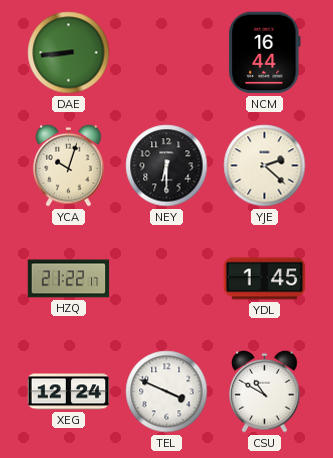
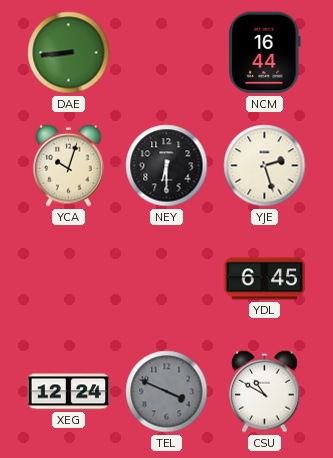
YJE: 2:22 -> 2:27
HZQ: 21:22 -> none
YDL: 1:45 -> 6:45
TEL dial: white -> grey
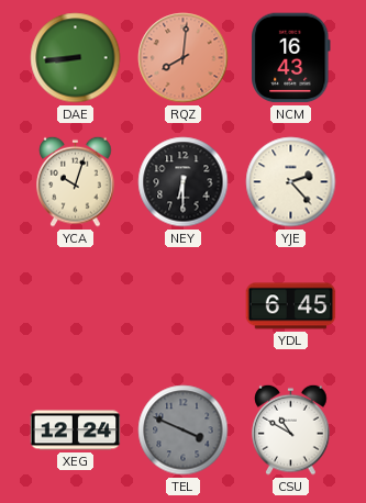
RQZ: none -> 8:01
NCM: 16:44 -> 16:43
YJE: 2:27 -> 2:23
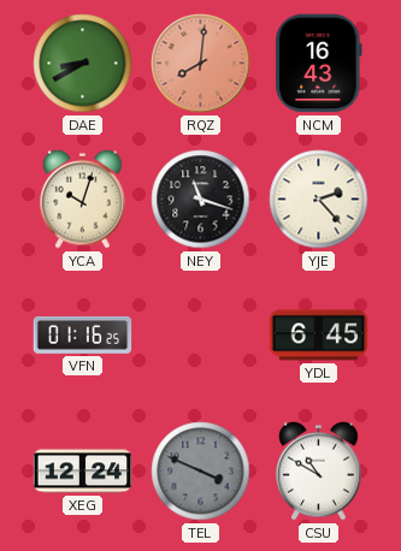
DAE: 8:44 -> 8:40
NEY: 6:30 -> 11:18
VFN: none -> 01:16
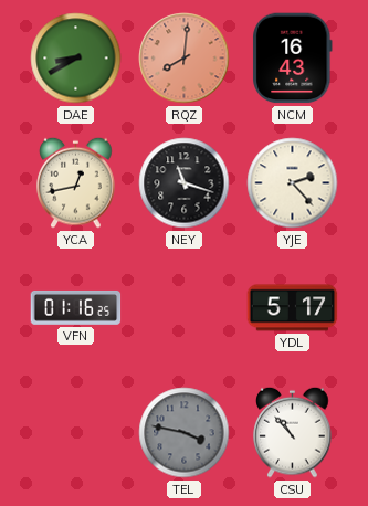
YCA: 10:03 -> 12:43
YDL: 6:45 -> 5:17
XEG: 12:24 -> none
TEL: 3:49 -> 3:47
CSU: 10:50 -> 10:53
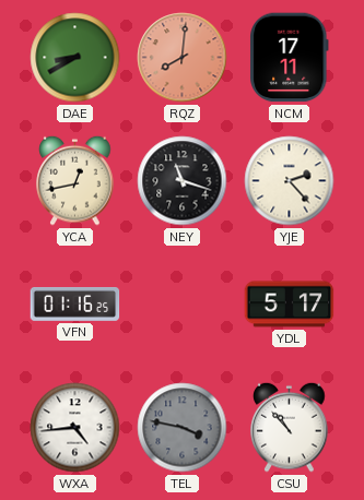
NCM: 16:43 -> 17:11
WXA: none -> 4:44
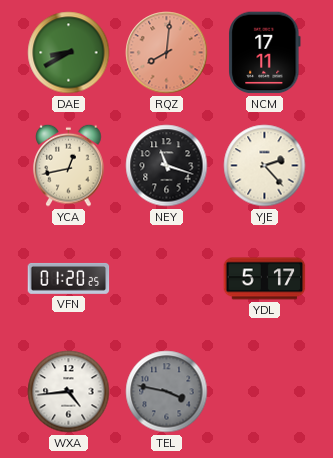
VFN: 01:16 -> 01:20
CSU: 10:53 -> none
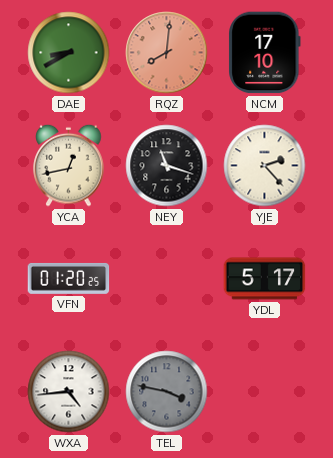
NCM: 17:11 -> 17:10
